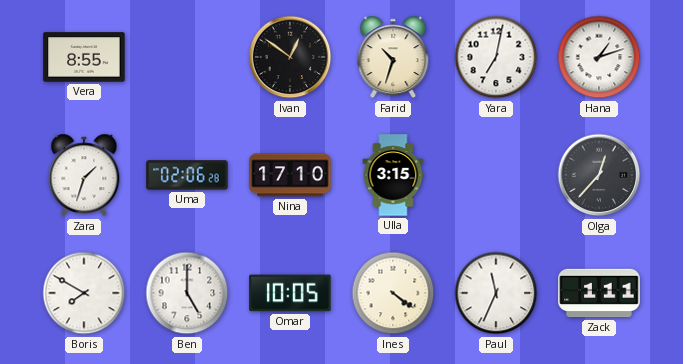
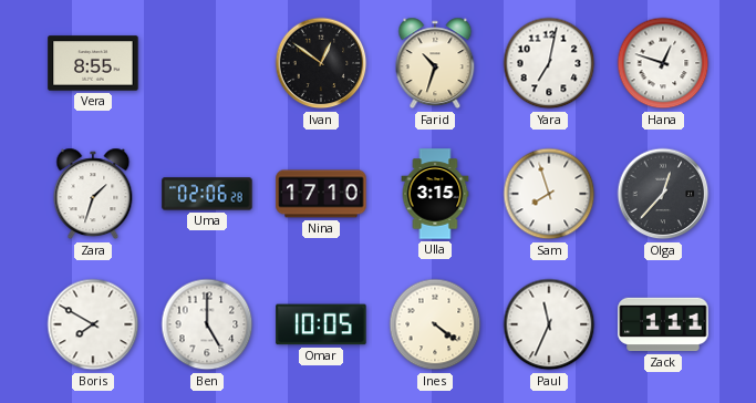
Hana: 1:12 -> 12:48
Sam: none -> 7:57
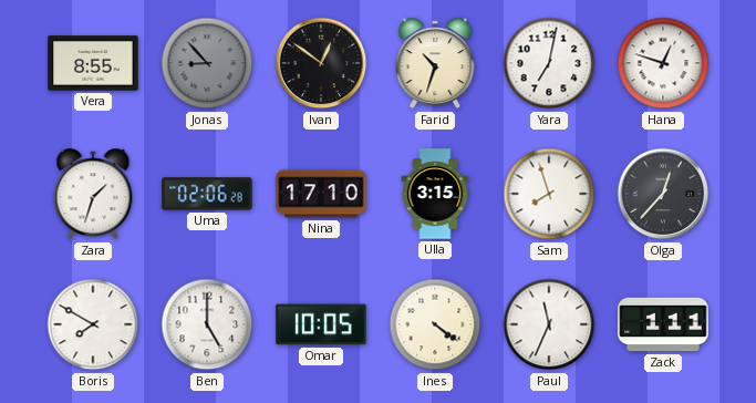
Jonas: none -> 8:53
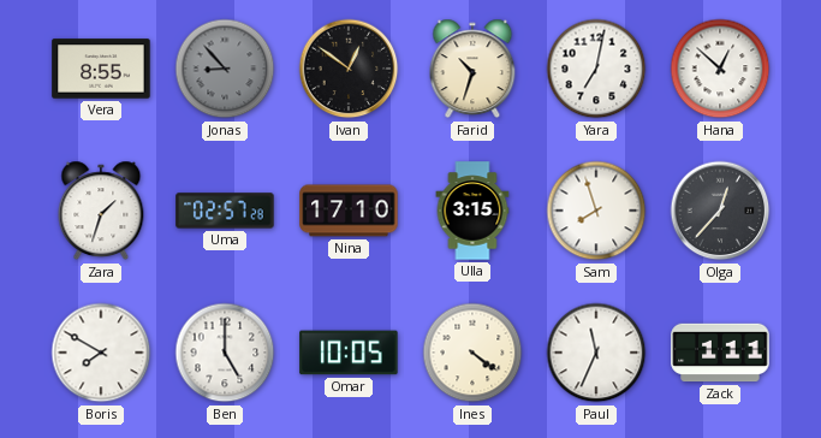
Hana: 12:48 -> 12:52
Uma: 02:06 -> 02:57
